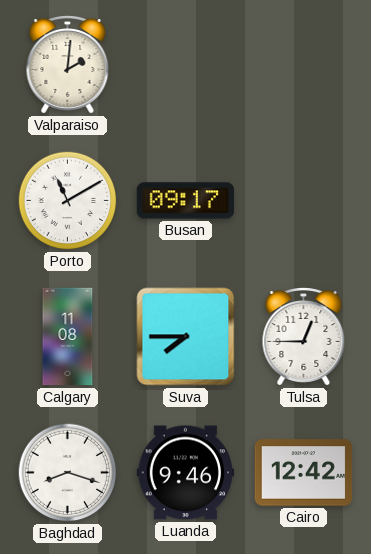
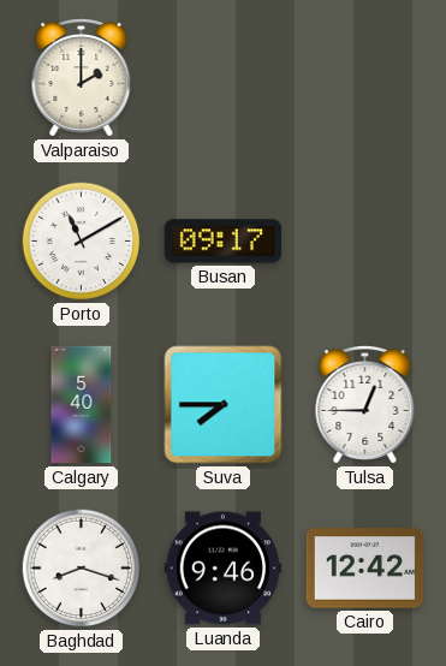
Valparaiso: 2:01 -> 2:00
Calgary: 11:08 -> 5:40
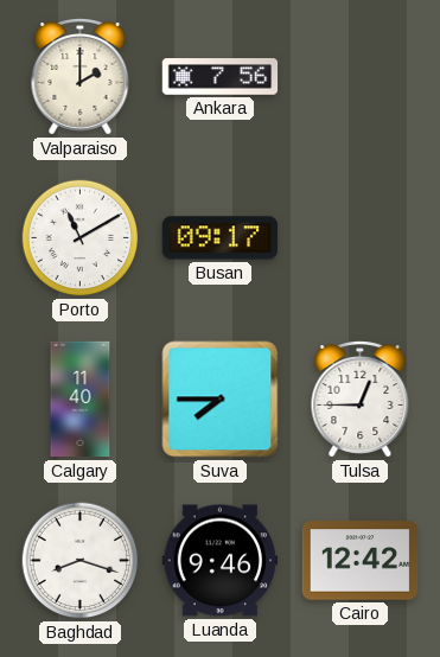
Ankara: none -> 7:56
Calgary: 5:40 -> 11:40
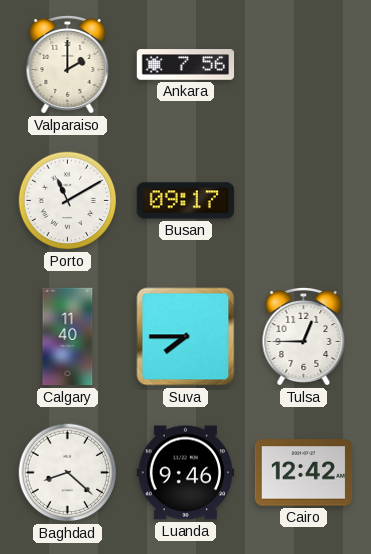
Baghdad: 8:18 -> 8:22
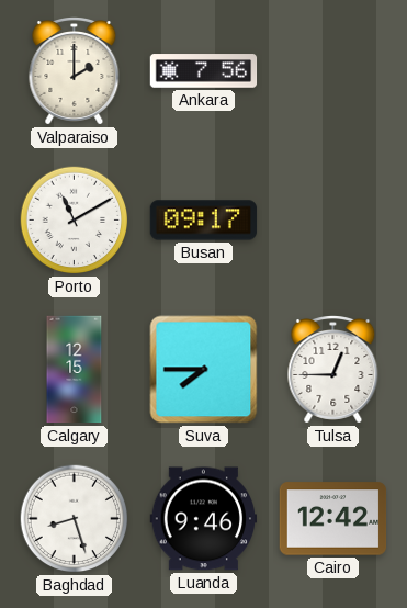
Calgary: 11:40 -> 12:15
Baghdad: 8:22 -> 8:27
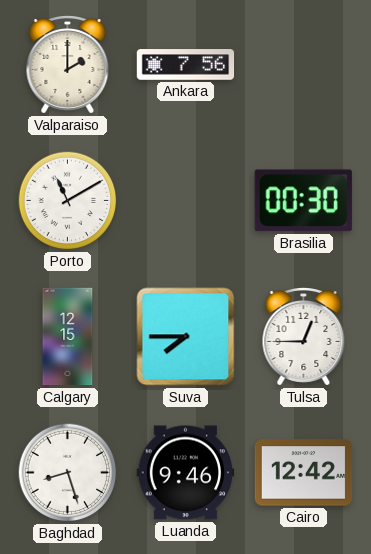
Busan: 09:17 -> none
Brasilia: none -> 00:30
